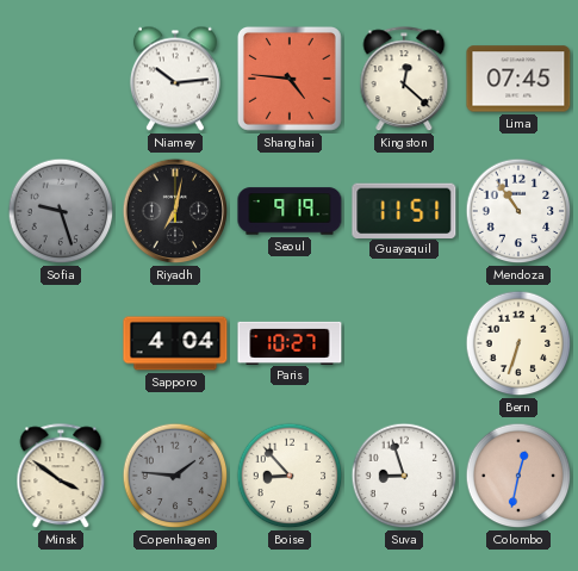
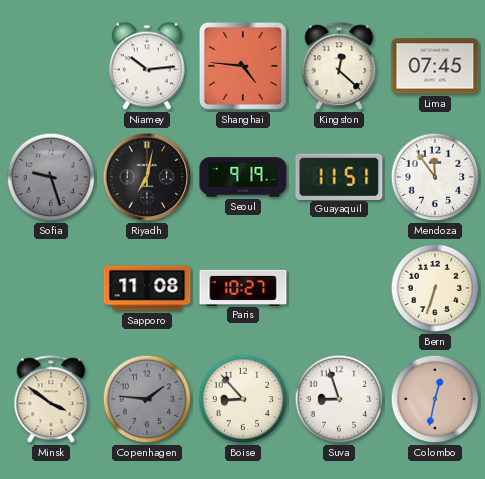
Mendoza: 10:54 -> 11:54
Sapporo: 4:04 -> 11:08
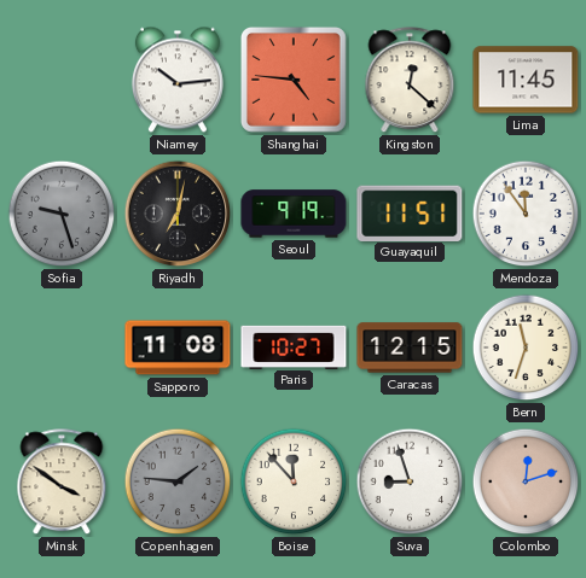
Lima: 07:45 -> 11:45
Caracas: none -> 12:15
Bern: 6:33 -> 11:33
Boise: 8:53 -> 11:53
Colombo: 12:32 -> 12:12
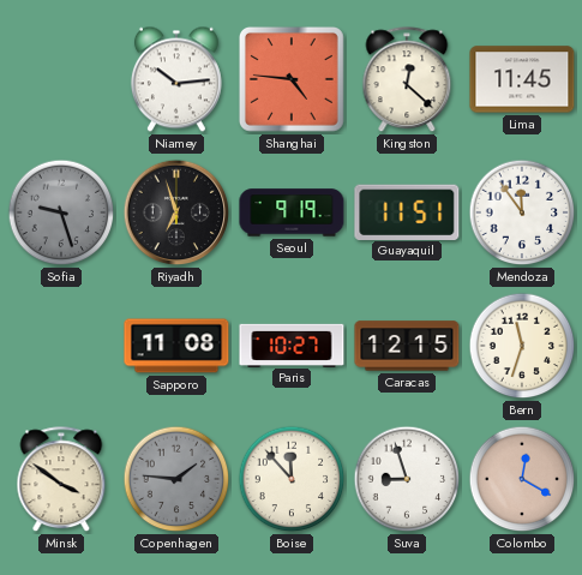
Riyadh: 7:02 -> 6:57
Colombo: 12:12 -> 12:20
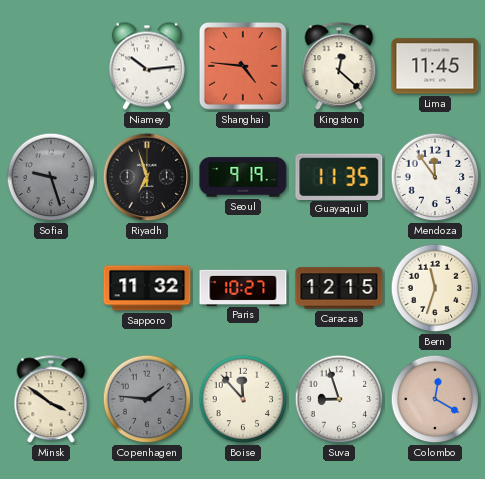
Guayaquil: 11:51 -> 11:35
Sapporo: 11:08 -> 11:32
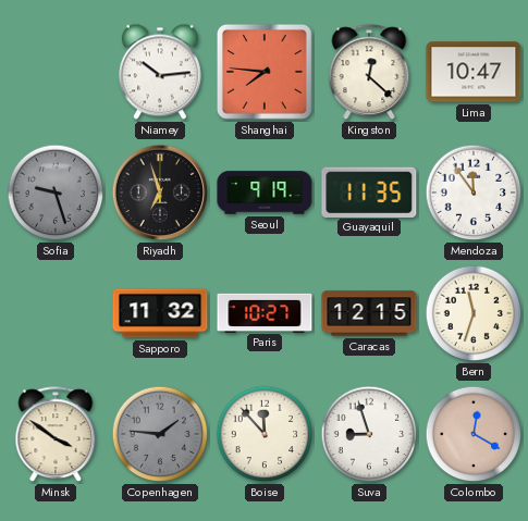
Shanghai: 4:46 -> 7:46
Lima: 11:45 -> 10:47
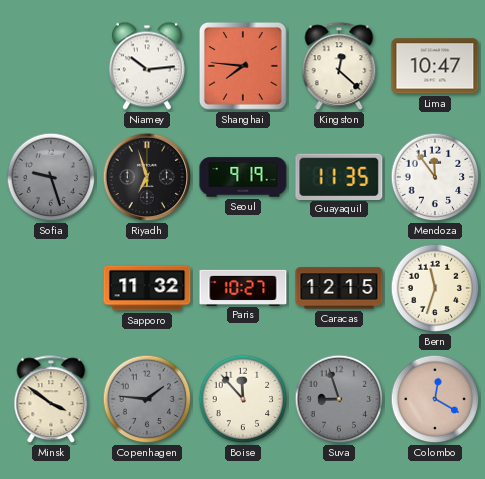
Suva dial: white -> grey
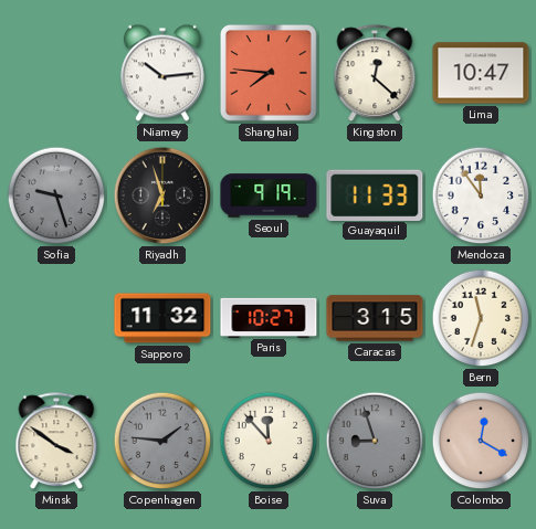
Guayaquil: 11:35 -> 11:33
Caracas: 12:15 -> 3:15
